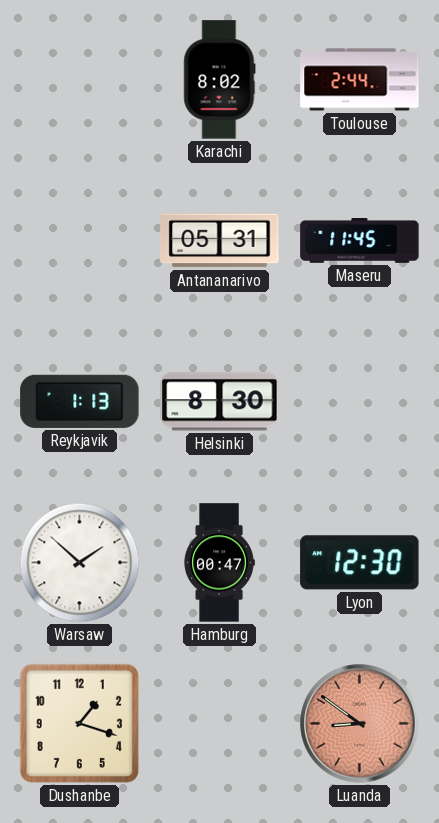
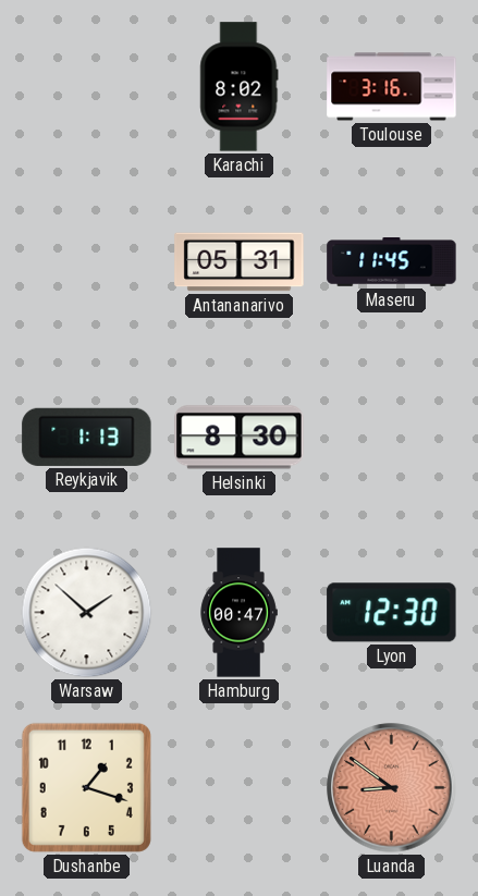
Toulouse: 2:44 -> 3:16
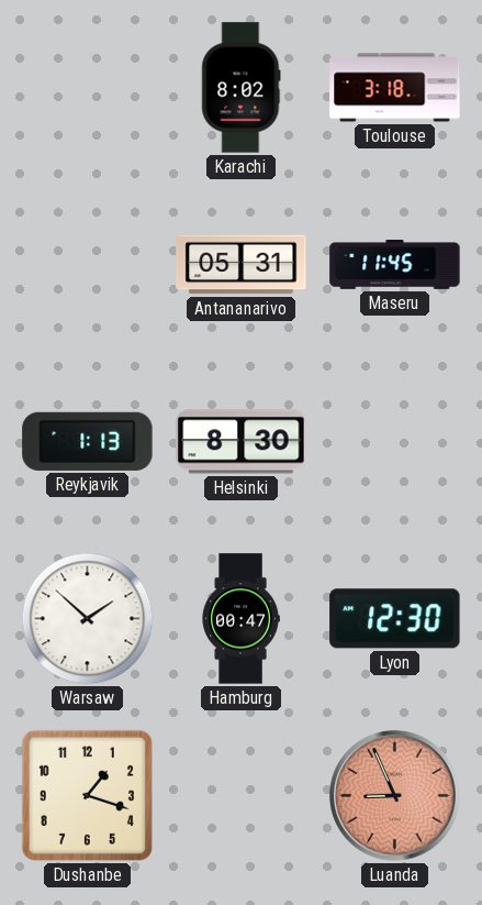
Toulouse: 3:16 -> 3:18
Luanda: 8:51 -> 8:56
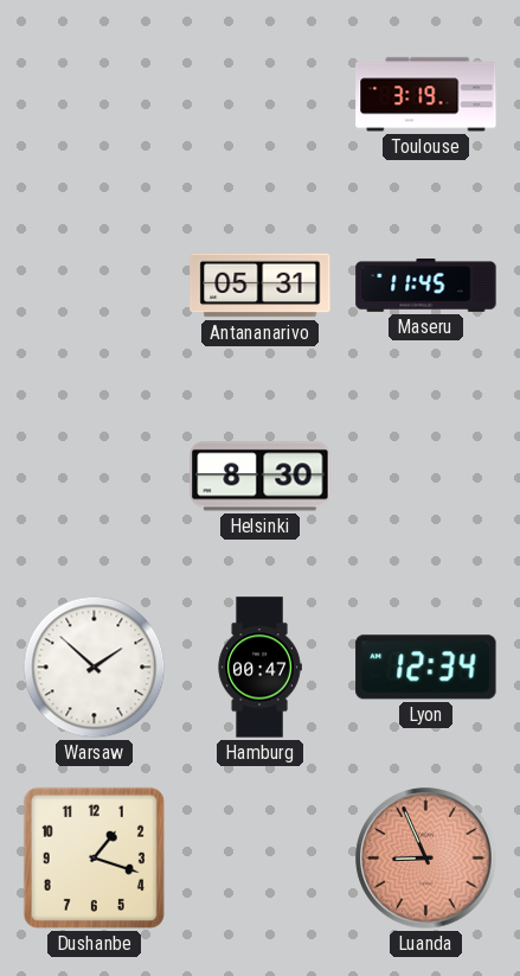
Karachi: 8:02 -> none
Toulouse: 3:18 -> 3:19
Reykjavik: 1:13 -> none
Lyon: 12:30 -> 12:34
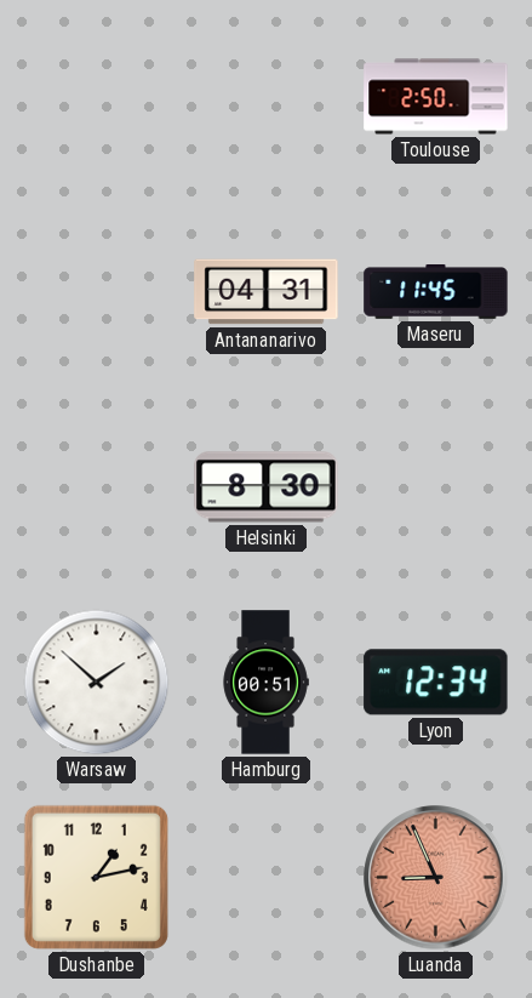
Toulouse: 3:19 -> 2:50
Antananarivo: 05:31 -> 04:31
Hamburg: 00:47 -> 00:51
Dushanbe: 1:18 -> 1:13
